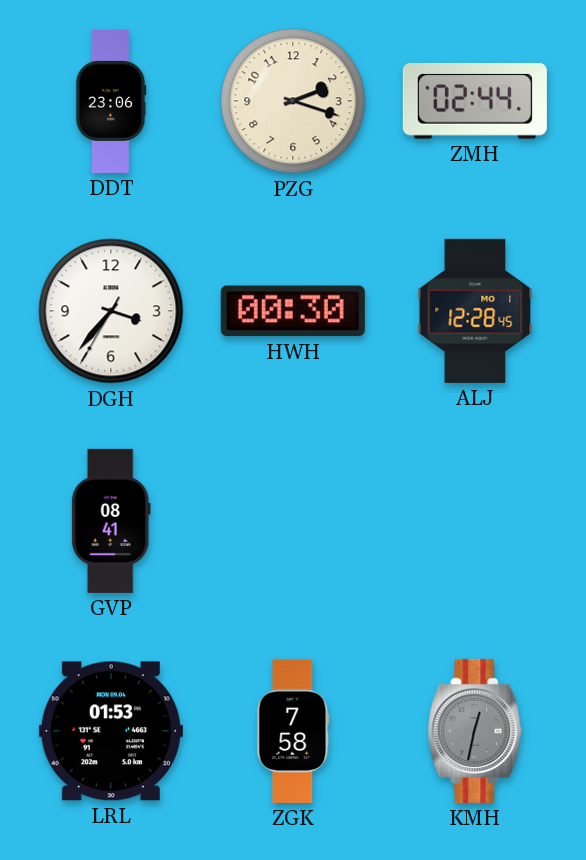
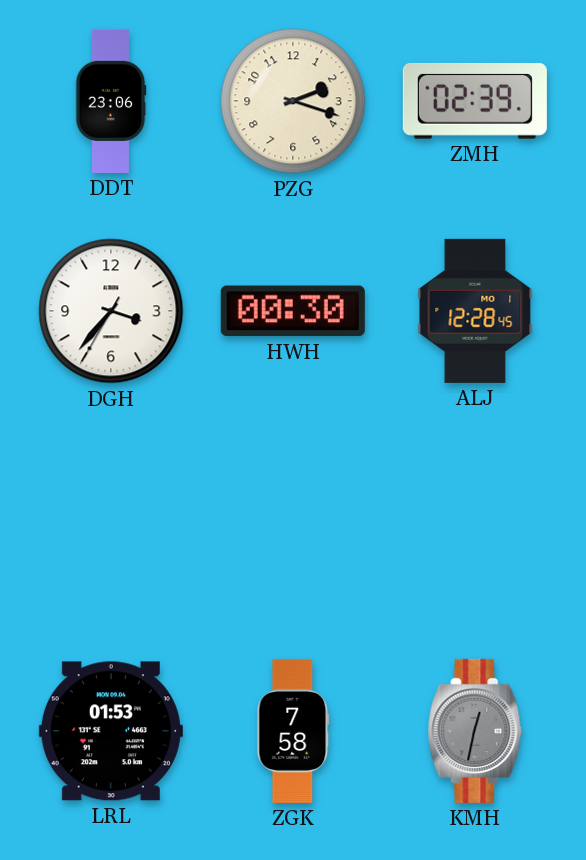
ZMH: 02:44 -> 02:39
GVP: 08:41 -> none
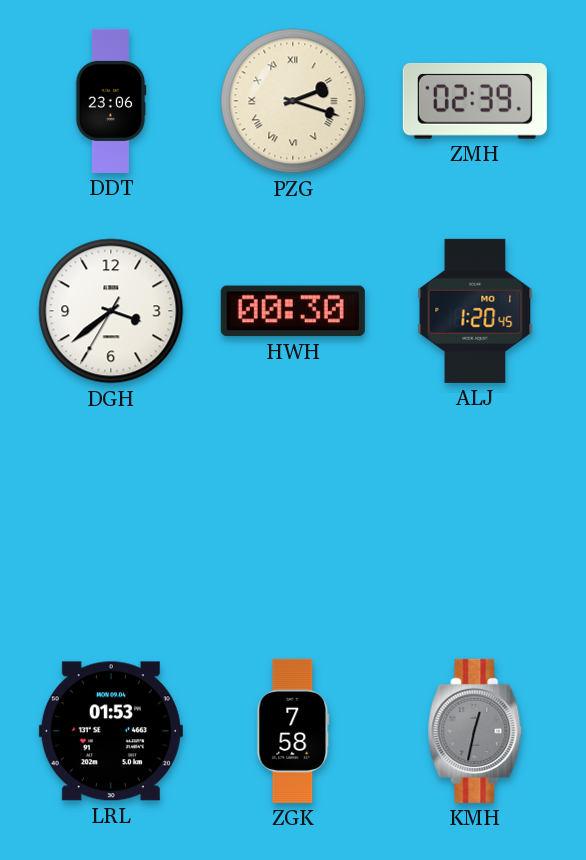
PZG numerals: Arabic -> Roman
DGH: 3:36 -> 3:38
ALJ: 12:28 -> 1:20
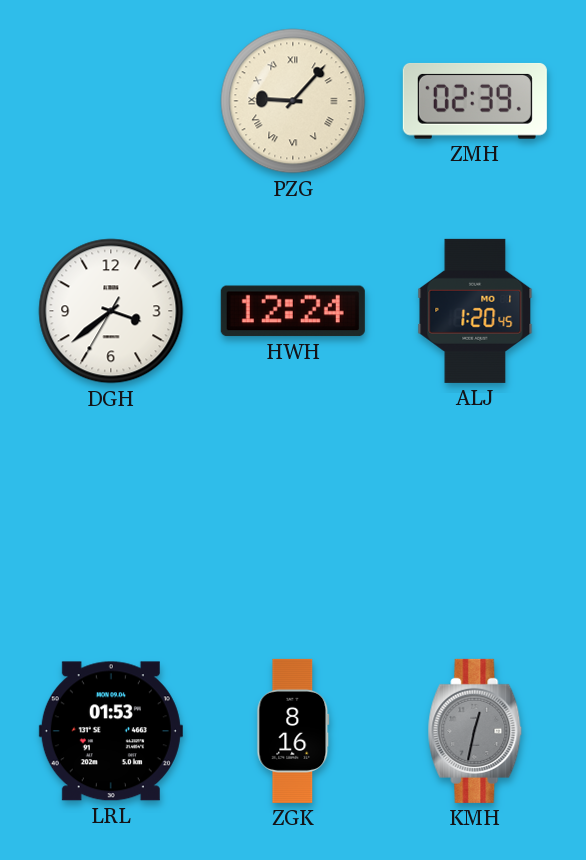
DDT: 23:06 -> none
PZG: 2:18 -> 9:07
HWH: 00:30 -> 12:24
ZGK: 7:58 -> 8:16
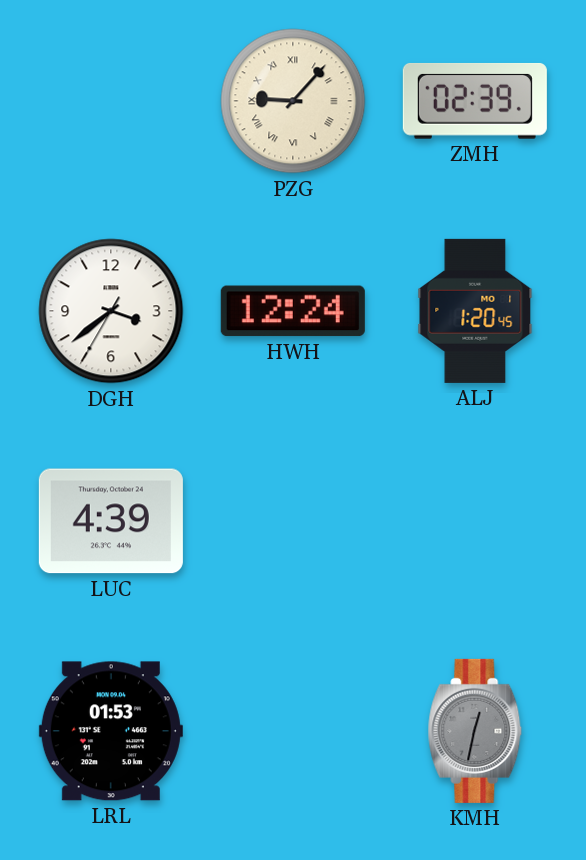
LUC: none -> 4:39
ZGK: 8:16 -> none
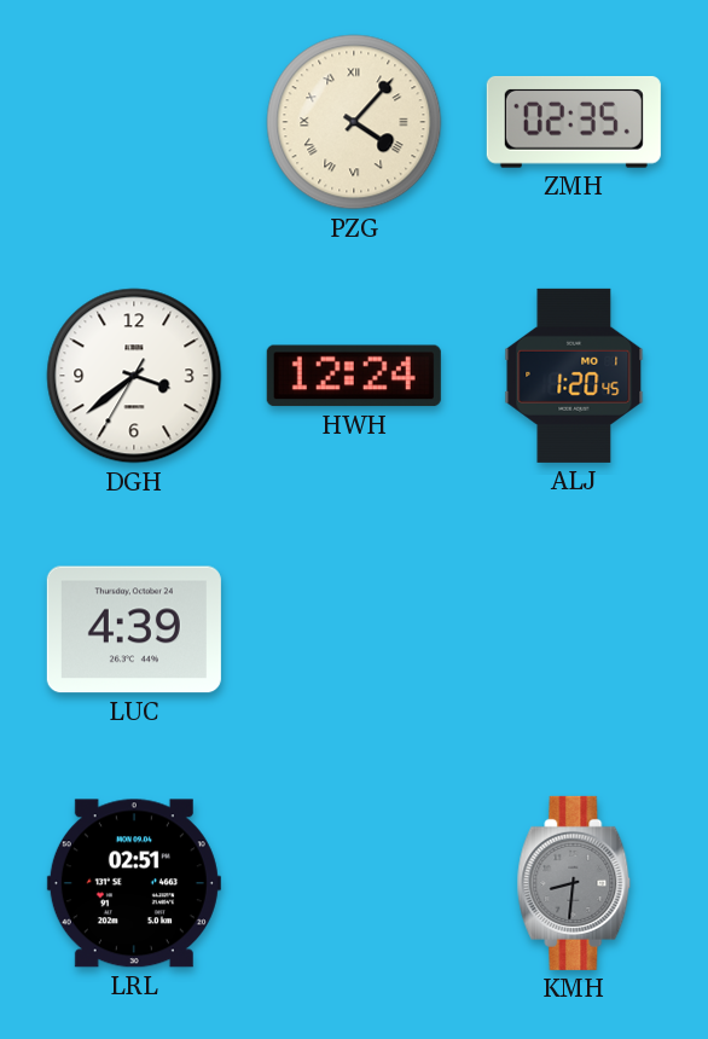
PZG: 9:07 -> 4:07
ZMH: 02:39 -> 02:35
LRL: 01:53 -> 02:51
KMH: 12:32 -> 8:31
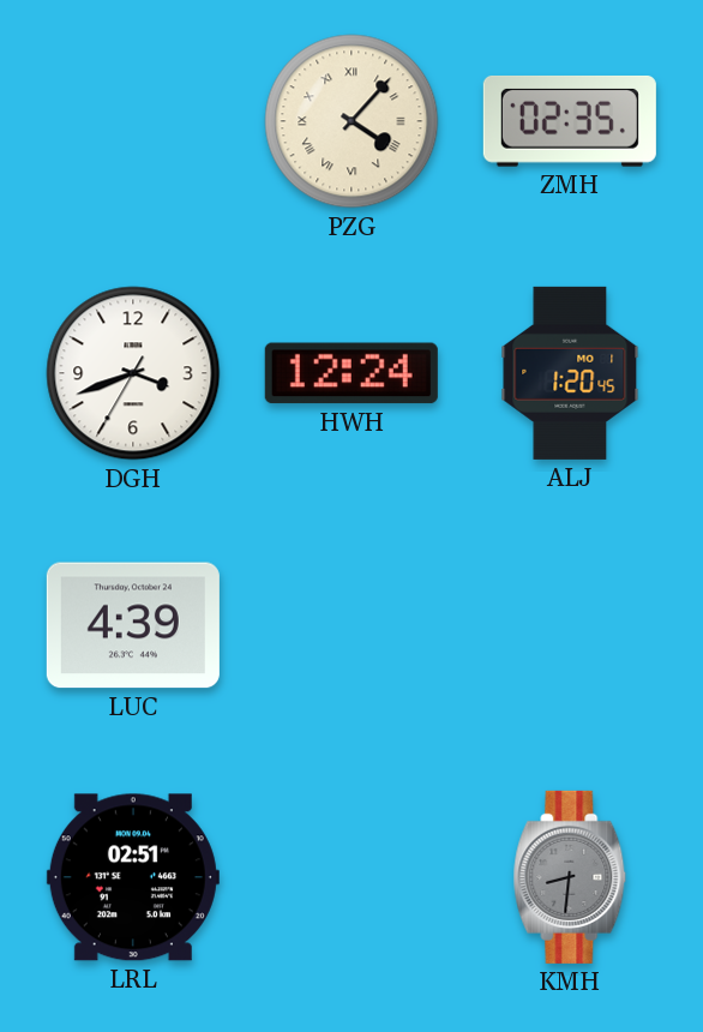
DGH: 3:38 -> 3:41
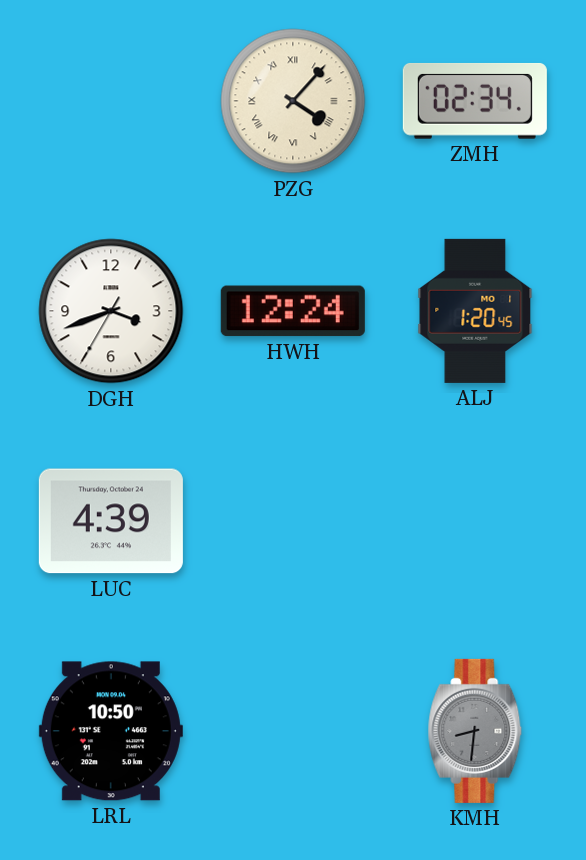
ZMH: 02:35 -> 02:34
LRL: 02:51 -> 10:50
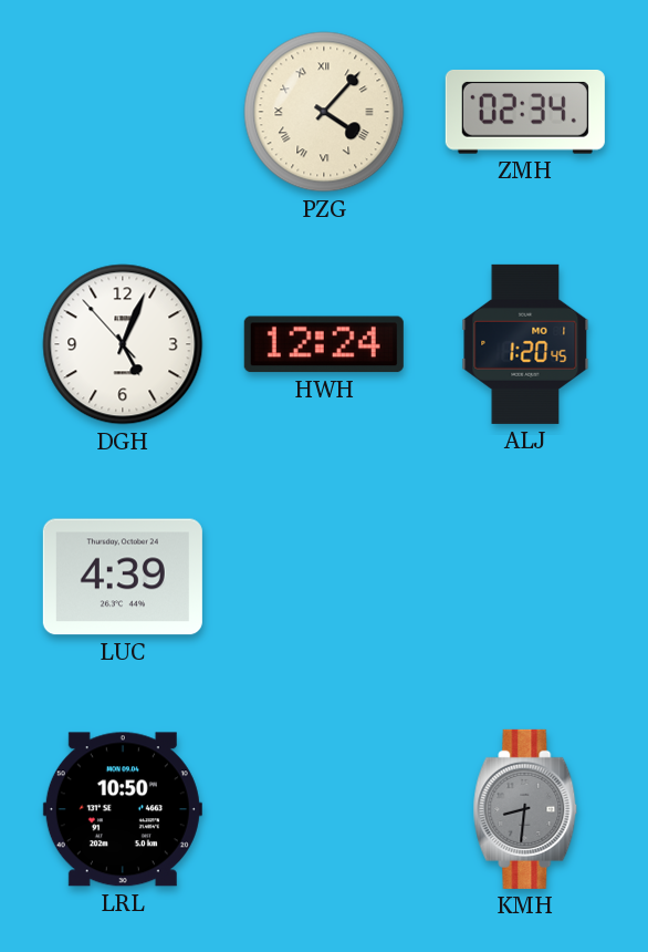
DGH: 3:41 -> 5:03
